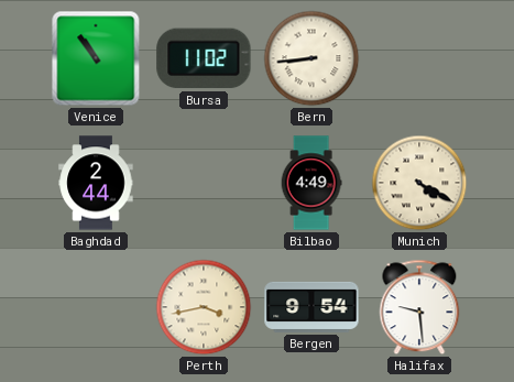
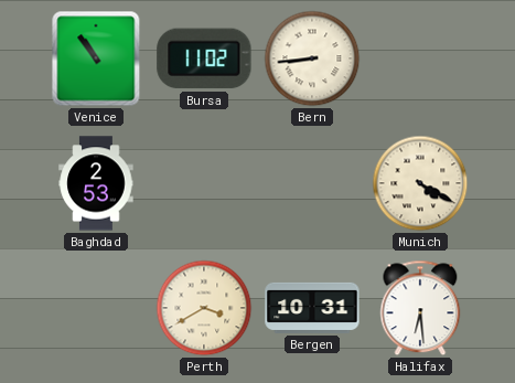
Baghdad: 2:44 -> 2:53
Bilbao: 4:49 -> none
Perth: 3:43 -> 3:40
Bergen: 9:54 -> 10:31
Halifax: 9:29 -> 6:29
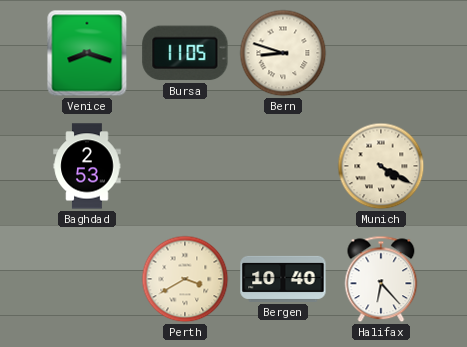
Venice: 10:54 -> 8:18
Bursa: 11:02 -> 11:05
Bern: 8:44 -> 8:48
Bergen: 10:31 -> 10:40
Halifax: 6:29 -> 6:23
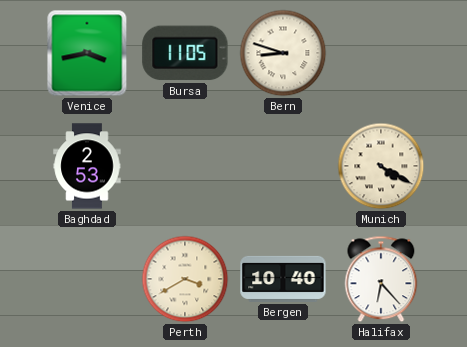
Venice: 8:18 -> 3:43
